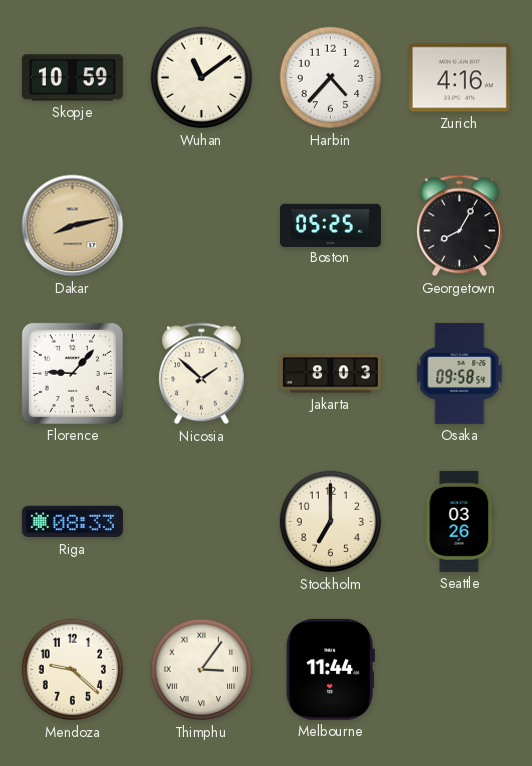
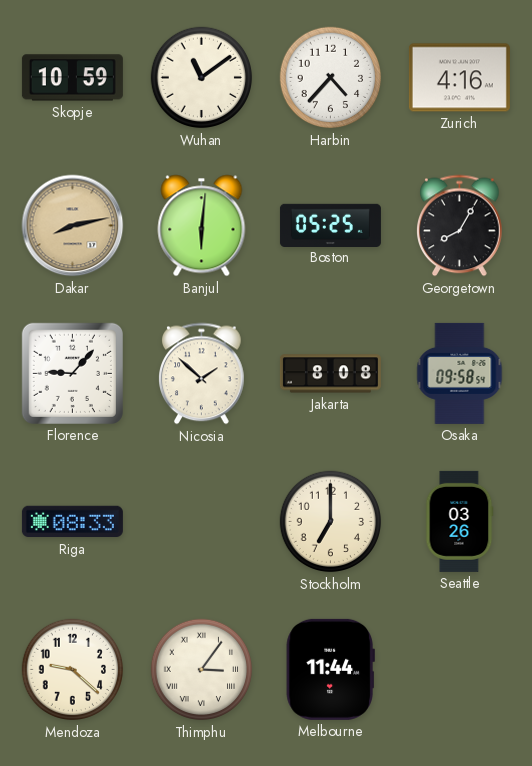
Banjul: none -> 6:01
Jakarta: 8:03 -> 8:08
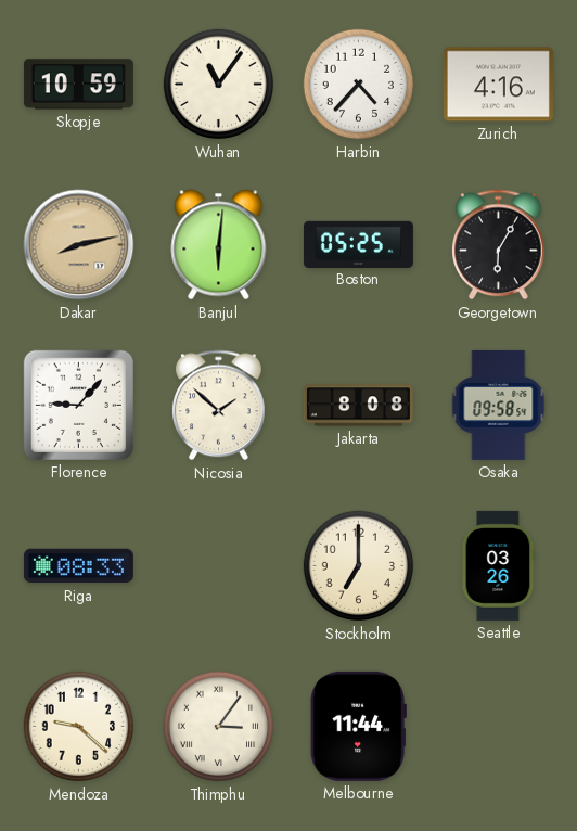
Wuhan: 11:09 -> 11:06
Georgetown: 8:05 -> 6:05
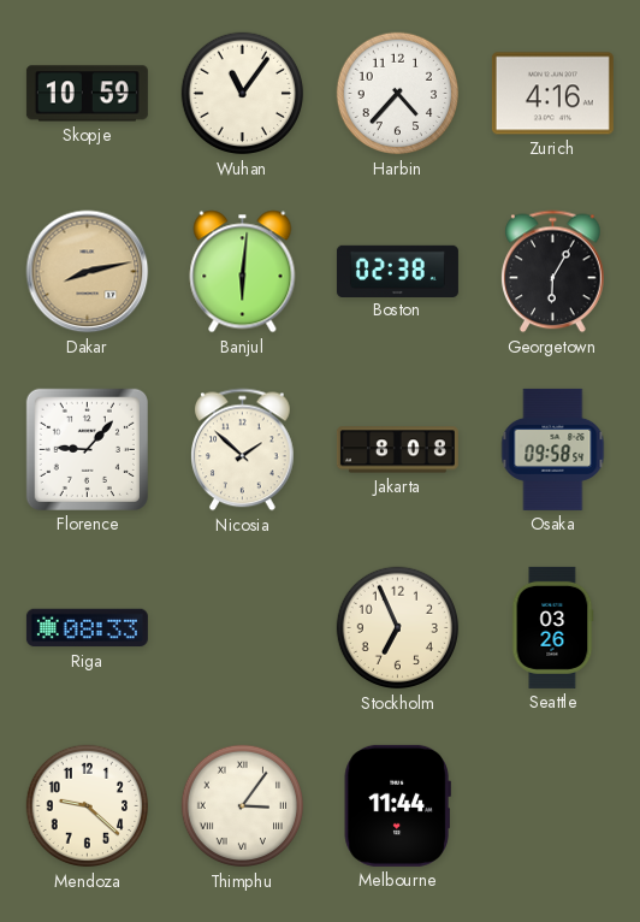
Boston: 05:25 -> 02:38
Stockholm: 7:00 -> 6:56
